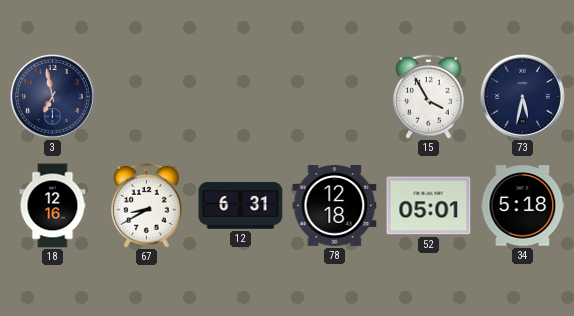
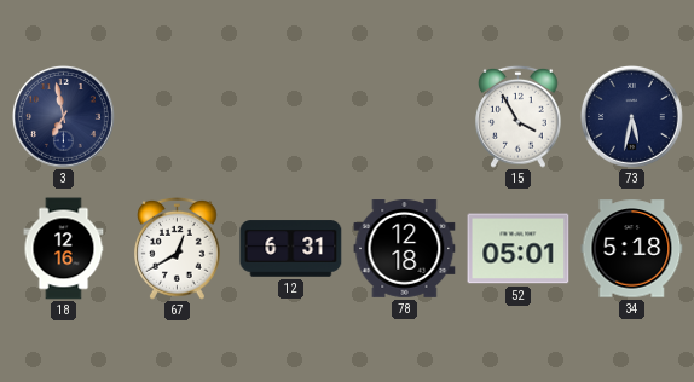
67: 8:40 -> 12:40
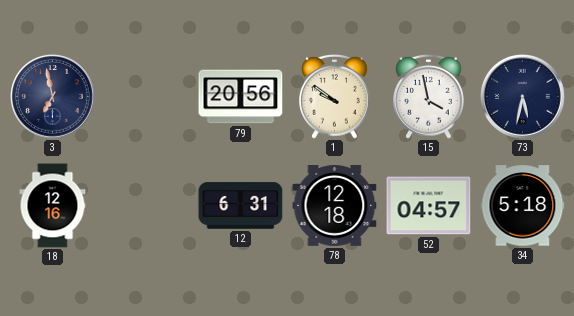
79: none -> 20:56
1: none -> 9:51
15: 3:55 -> 3:58
67: 12:40 -> none
52: 05:01 -> 04:57
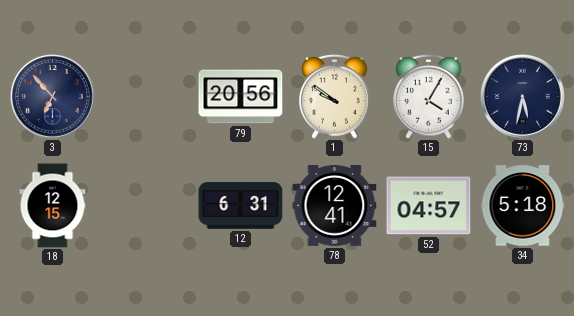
3: 6:58 -> 6:53
15: 3:58 -> 4:05
18: 12:16 -> 12:15
78: 12:18 -> 12:41
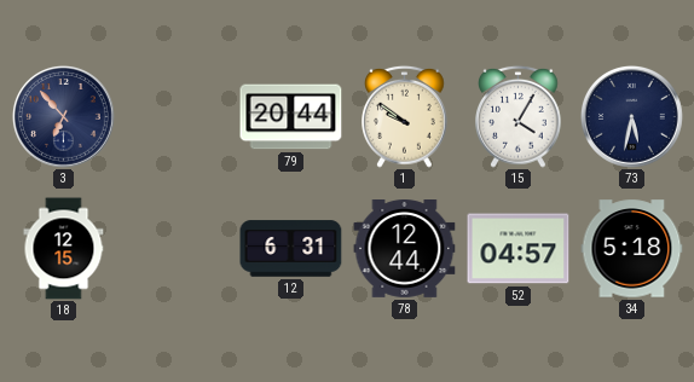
79: 20:56 -> 20:44
78: 12:41 -> 12:44
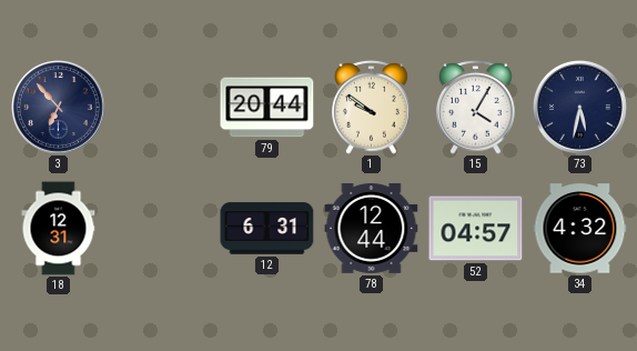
18: 12:15 -> 12:31
34: 5:18 -> 4:32
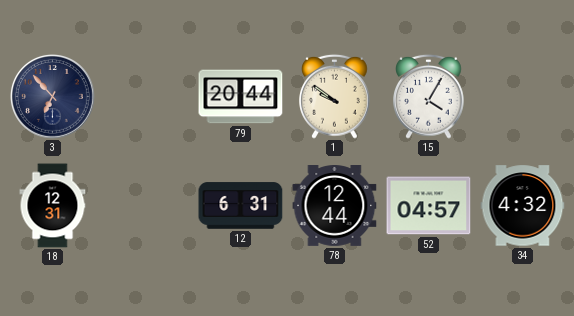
73: 5:32 -> none
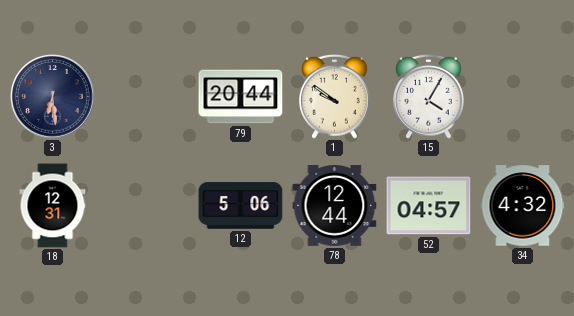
3: 6:53 -> 6:29
12: 6:31 -> 5:06
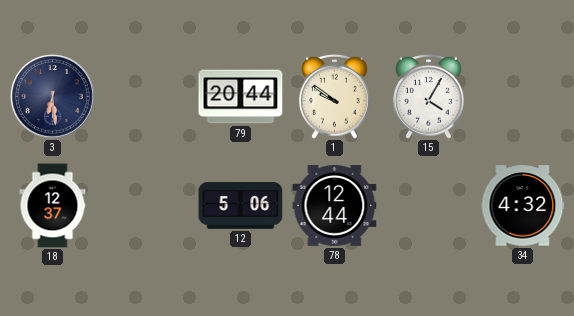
18: 12:31 -> 12:37
52: 04:57 -> none
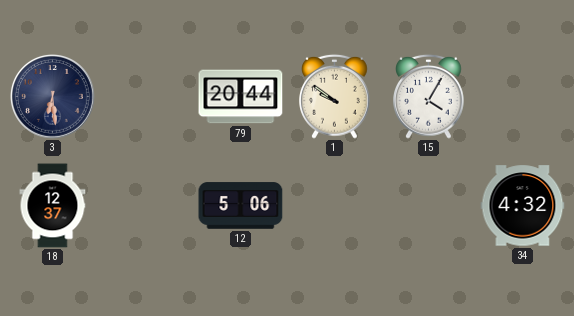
78: 12:44 -> none
